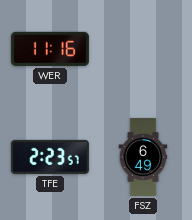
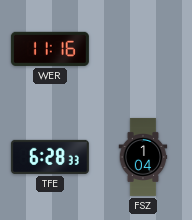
TFE: 2:23 -> 6:28
FSZ: 6:49 -> 1:04
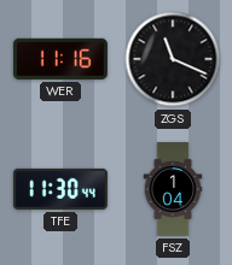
ZGS: none -> 11:19
TFE: 6:28 -> 11:30
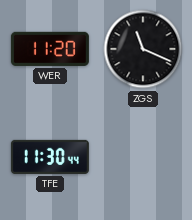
WER: 11:16 -> 11:20
FSZ: 1:04 -> none
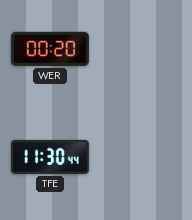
WER: 11:20 -> 00:20
ZGS: 11:19 -> none
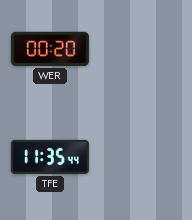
TFE: 11:30 -> 11:35
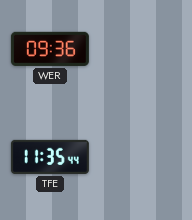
WER: 00:20 -> 09:36
